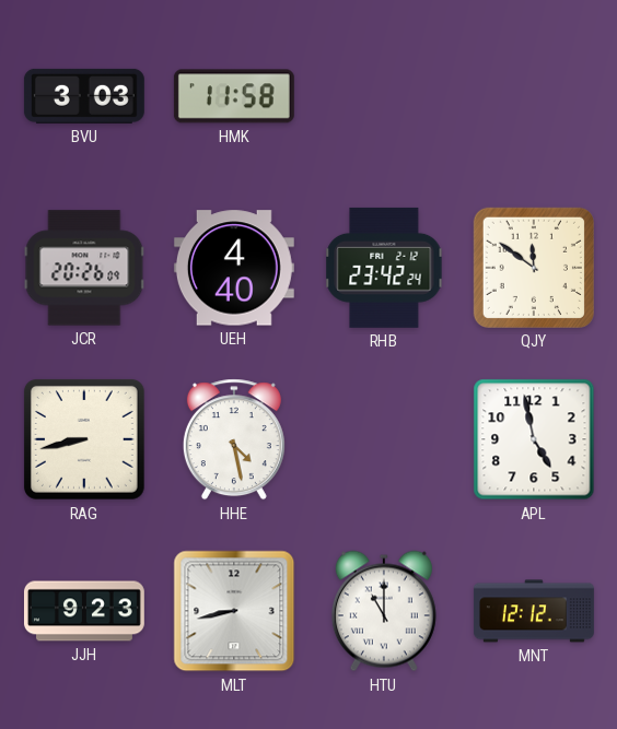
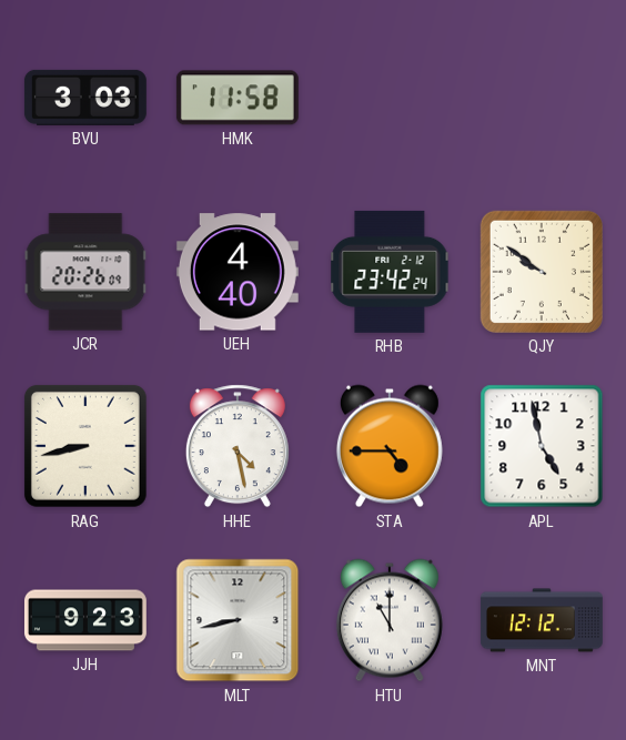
QJY: 11:51 -> 9:51
STA: none -> 4:45
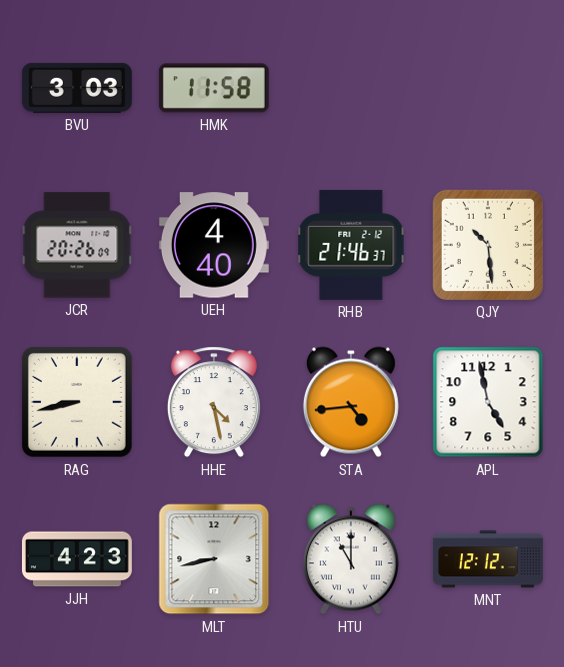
RHB: 23:42 -> 21:46
QJY: 9:51 -> 10:29
STA: 4:45 -> 4:44
JJH: 9:23 -> 4:23
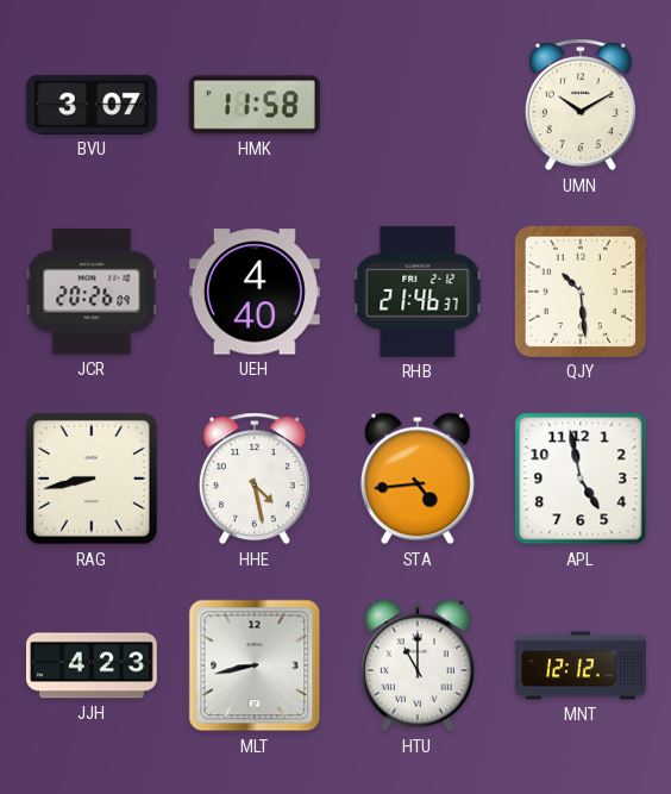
BVU: 3:03 -> 3:07
UMN: none -> 10:10
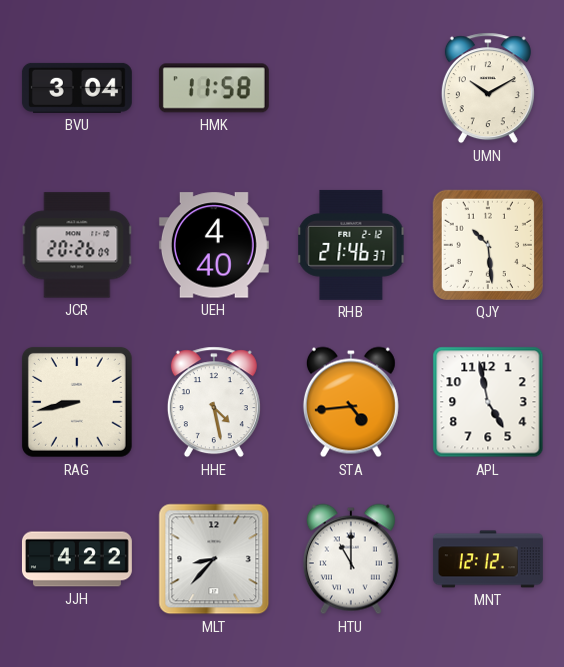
BVU: 3:07 -> 3:04
JJH: 4:23 -> 4:22
MLT: 8:43 -> 8:37
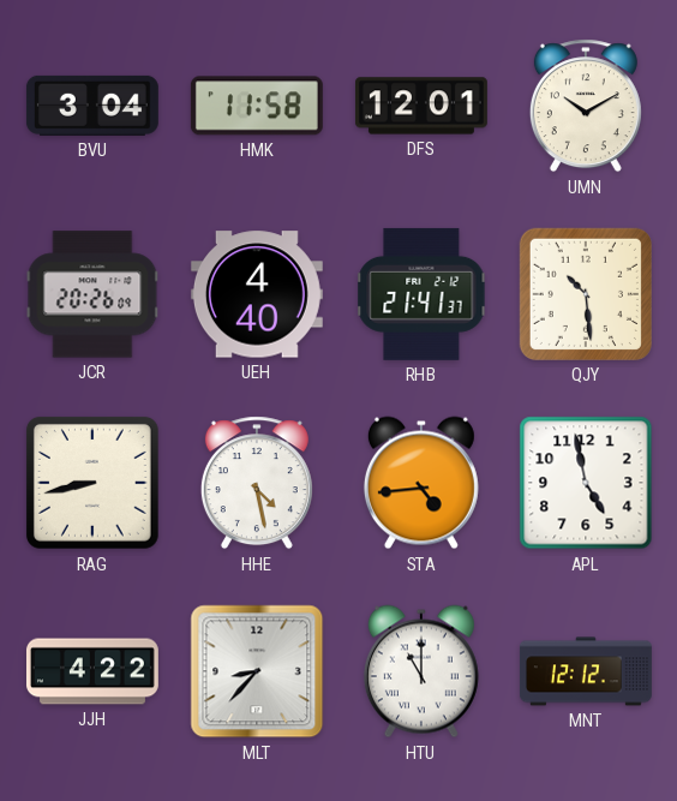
DFS: none -> 12:01
RHB: 21:46 -> 21:41
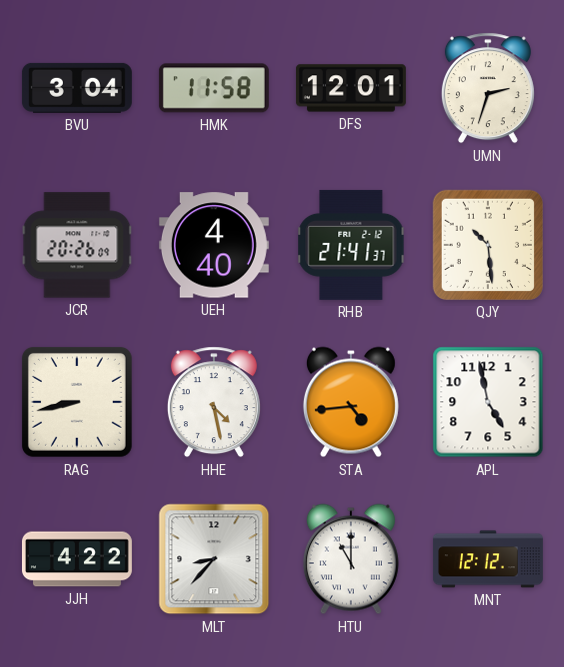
UMN: 10:10 -> 2:33
